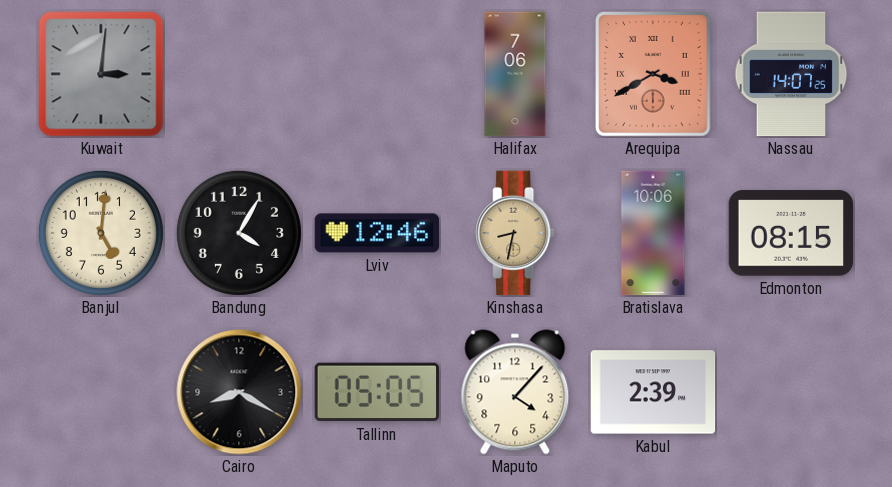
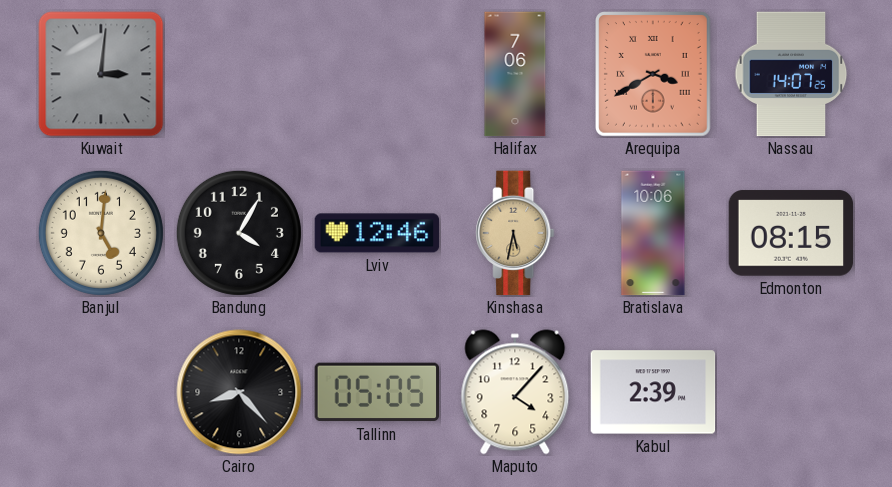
Kinshasa: 8:32 -> 5:32
Cairo: 8:20 -> 8:23
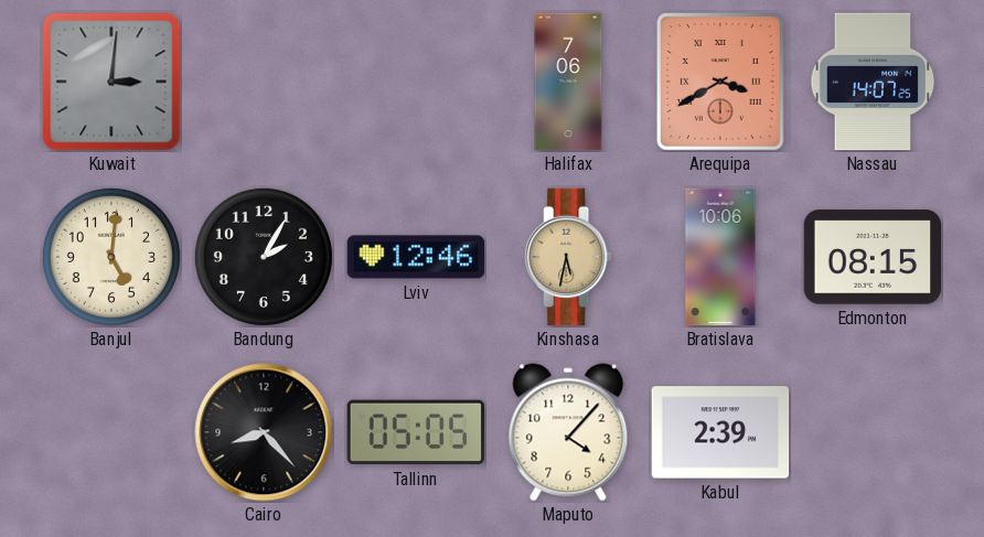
Bandung: 4:05 -> 2:05
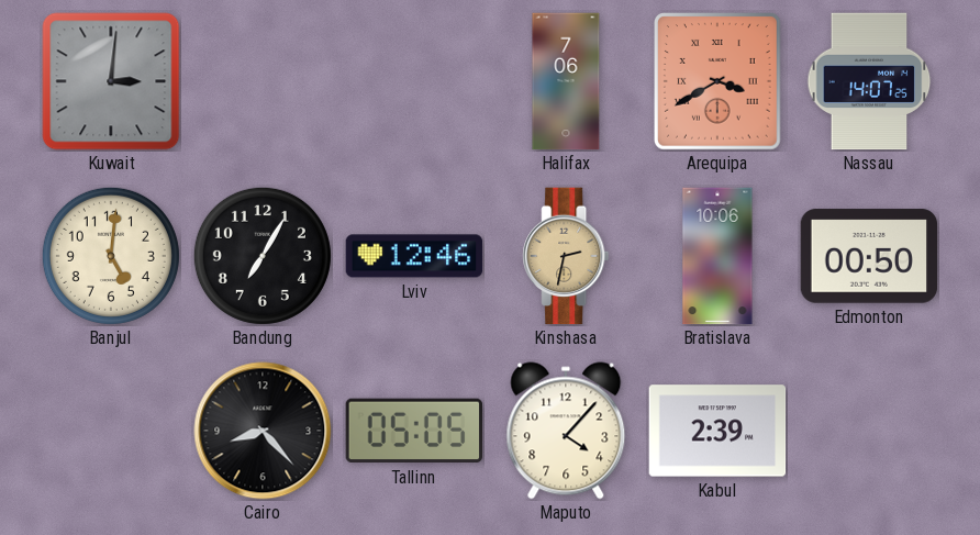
Bandung: 2:05 -> 7:05
Kinshasa: 5:32 -> 2:32
Edmonton: 08:15 -> 00:50
